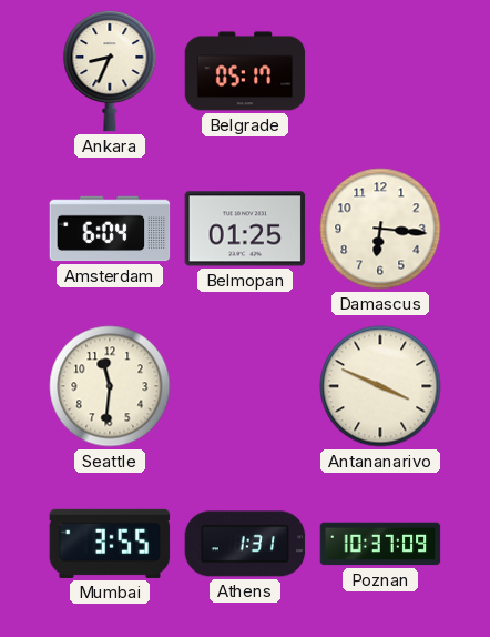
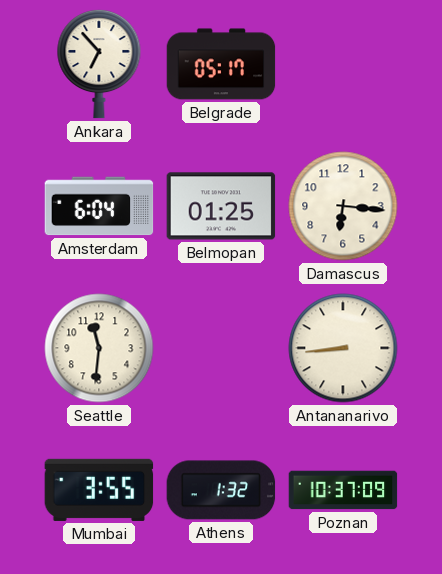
Ankara: 8:34 -> 6:53
Antananarivo: 3:49 -> 8:44
Athens: 1:31 -> 1:32
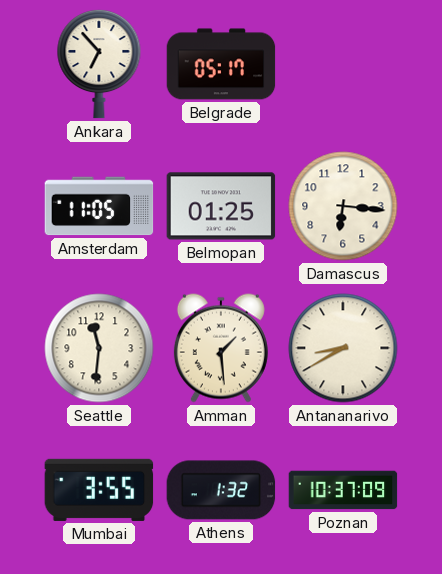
Amsterdam: 6:04 -> 11:05
Amman: none -> 1:29
Antananarivo: 8:44 -> 8:40
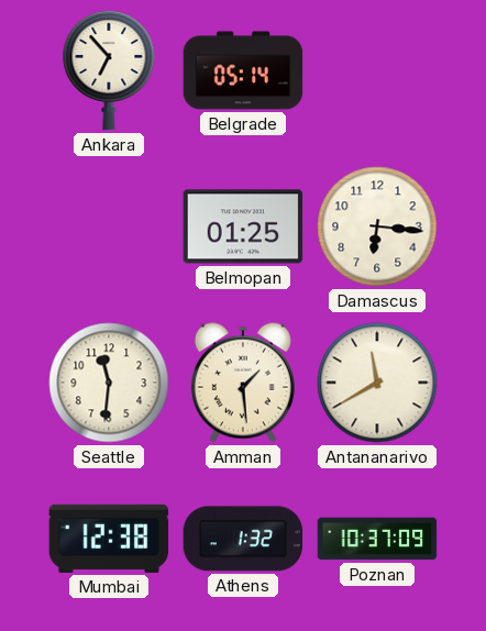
Belgrade: 05:17 -> 05:14
Amsterdam: 11:05 -> none
Antananarivo: 8:40 -> 11:40
Mumbai: 3:55 -> 12:38
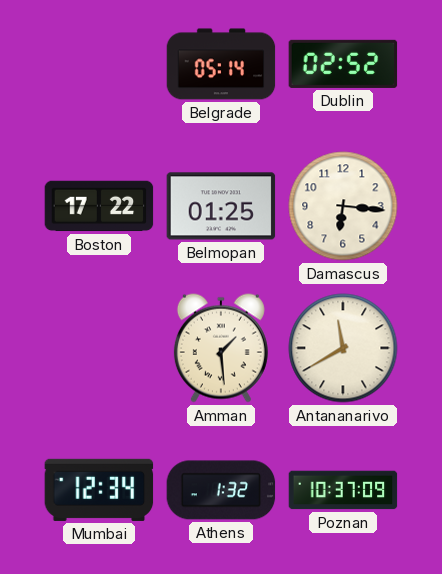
Ankara: 6:53 -> none
Dublin: none -> 02:52
Boston: none -> 17:22
Seattle: 11:31 -> none
Mumbai: 12:38 -> 12:34
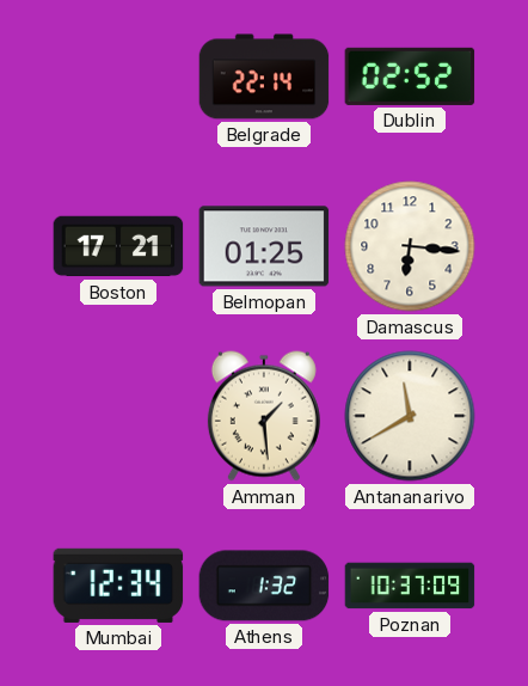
Belgrade: 05:14 -> 22:14
Boston: 17:22 -> 17:21
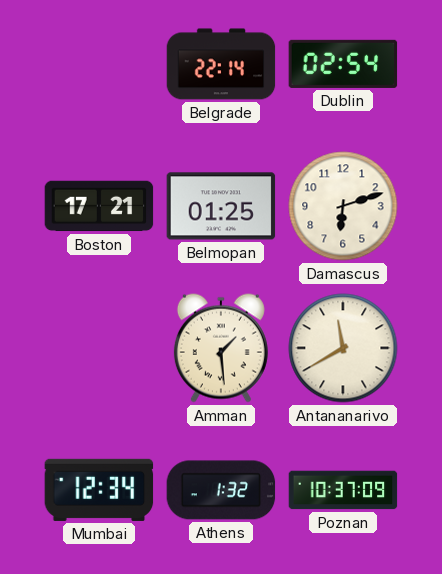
Dublin: 02:52 -> 02:54
Damascus: 6:16 -> 6:12
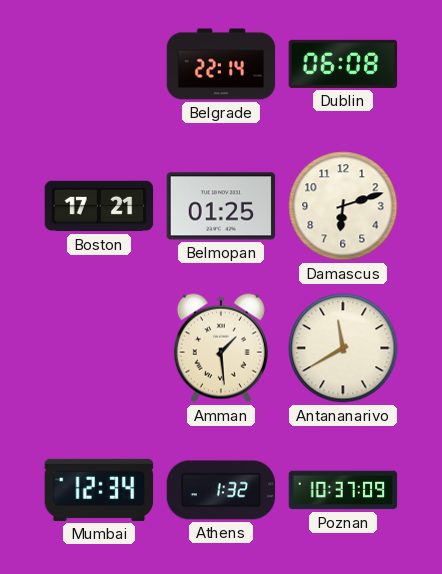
Dublin: 02:54 -> 06:08
